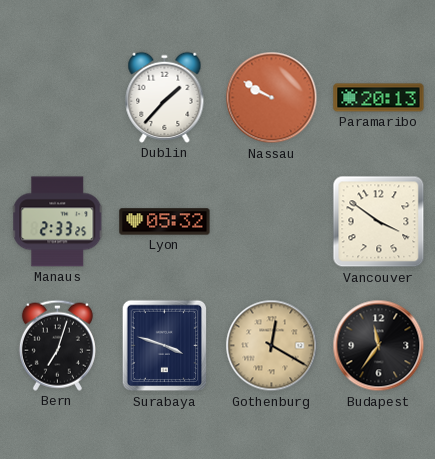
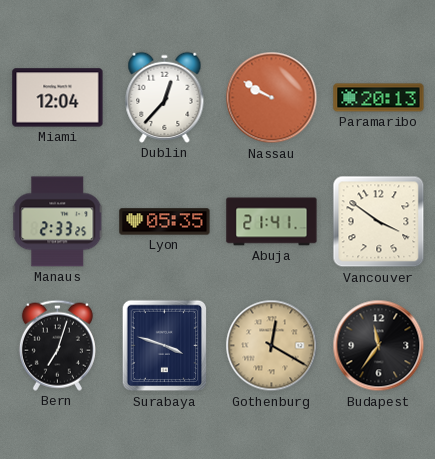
Miami: none -> 12:04
Dublin: 1:37 -> 12:37
Lyon: 05:32 -> 05:35
Abuja: none -> 21:41
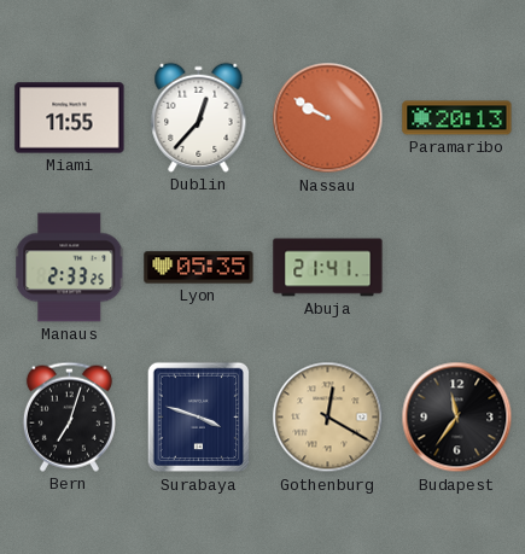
Miami: 12:04 -> 11:55
Vancouver: 3:51 -> none
